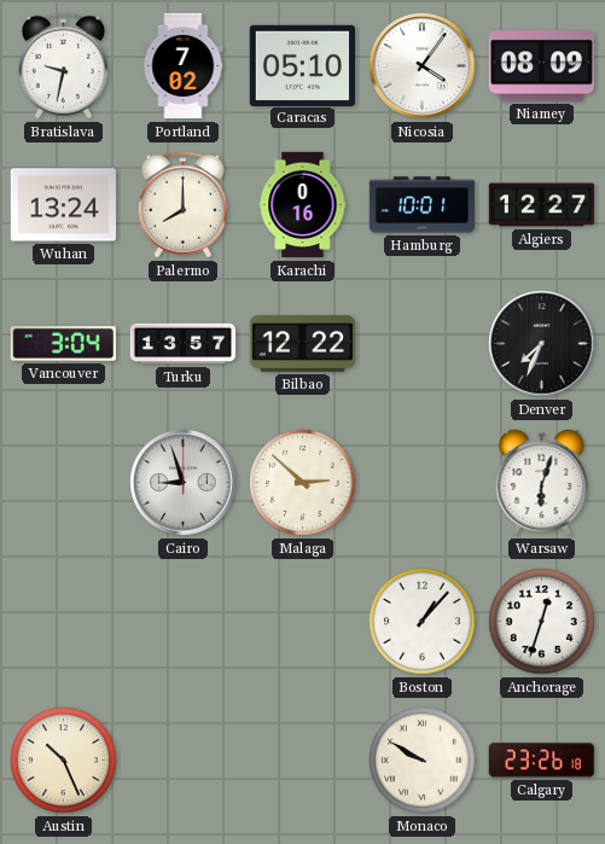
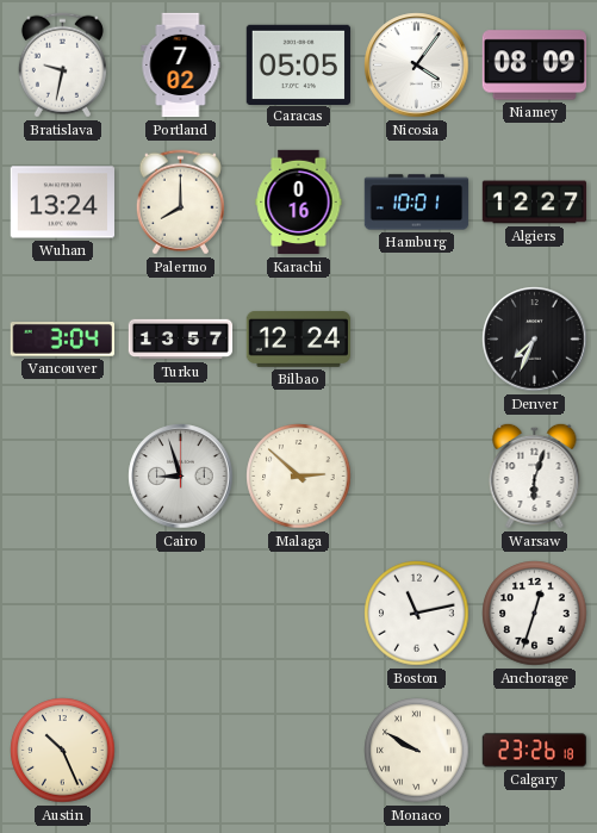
Caracas: 05:10 -> 05:05
Bilbao: 12:22 -> 12:24
Boston: 1:07 -> 11:13
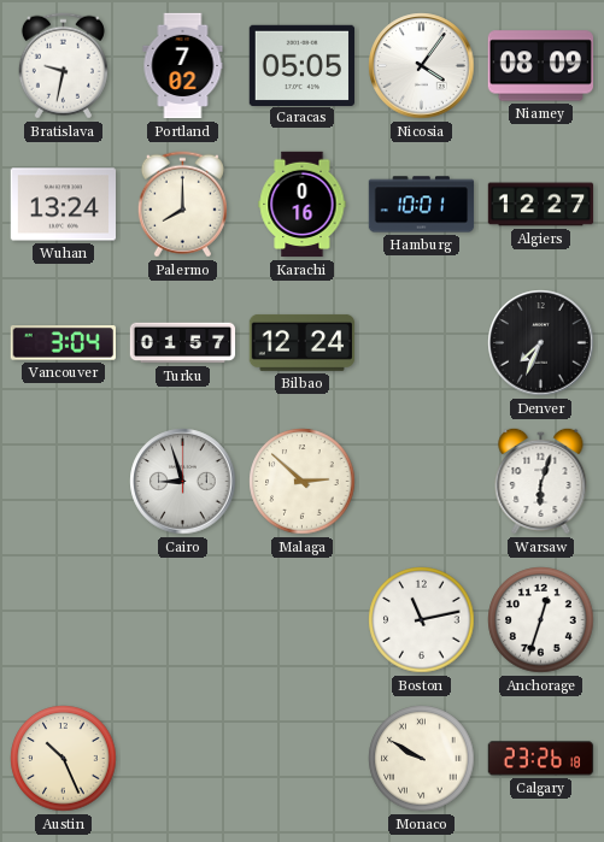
Turku: 13:57 -> 01:57
